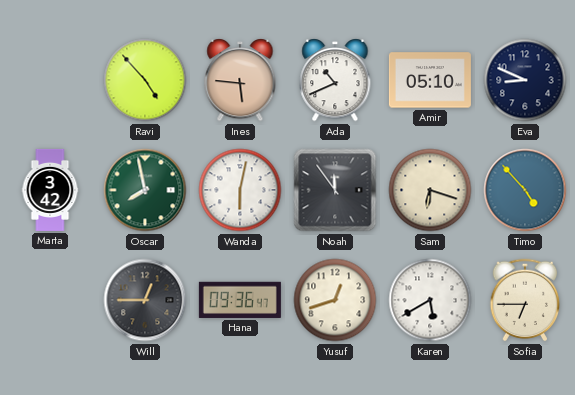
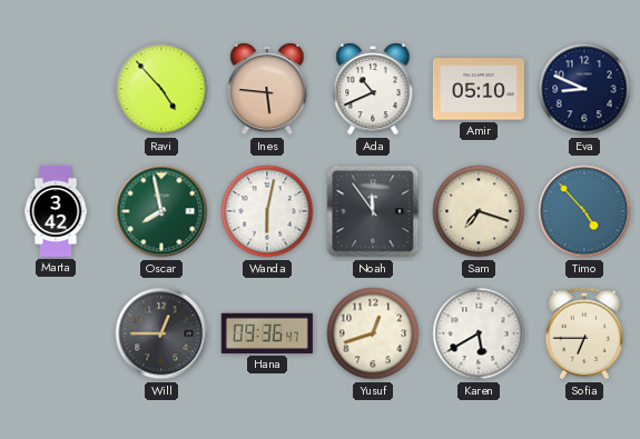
Sam: 6:18 -> 7:18
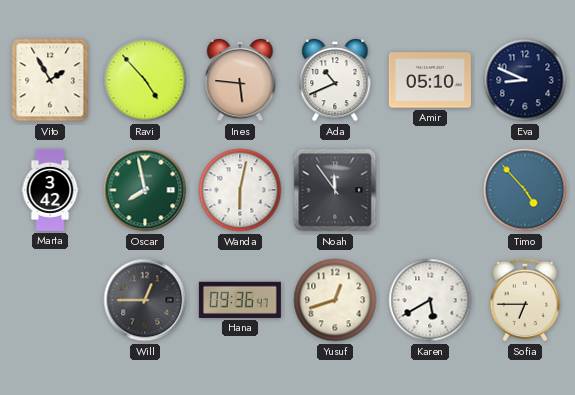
Vito: none -> 1:55
Sam: 7:18 -> none
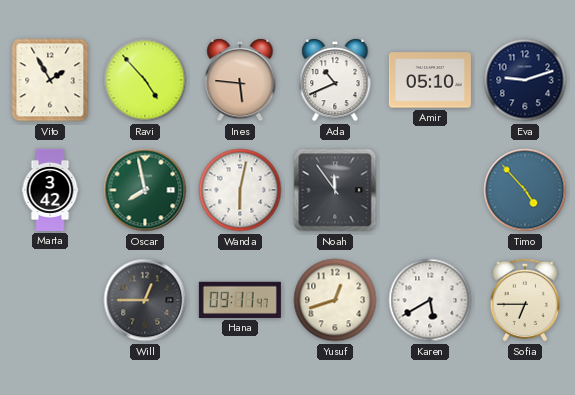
Eva: 8:49 -> 9:12
Hana: 09:36 -> 09:11
